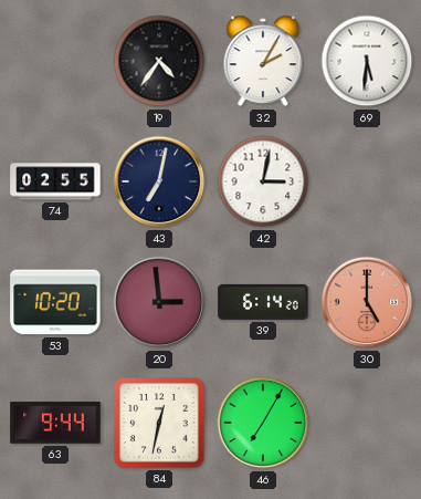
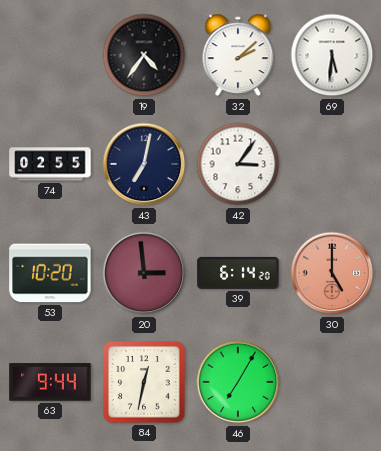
32: 2:05 -> 2:08
42: 3:02 -> 3:06
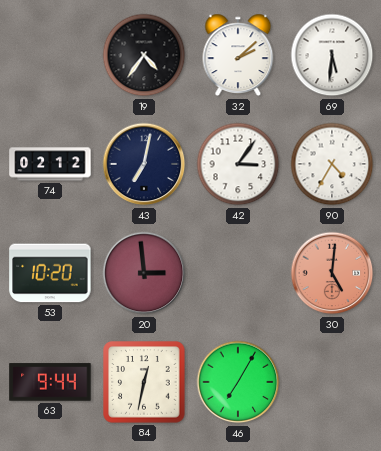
74: 02:55 -> 02:12
90: none -> 4:35
39: 6:14 -> none
30: 5:00 -> 5:01
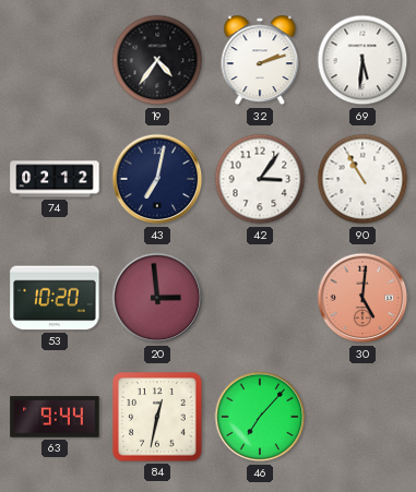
32: 2:08 -> 2:12
90: 4:35 -> 10:55
46: 7:05 -> 7:07
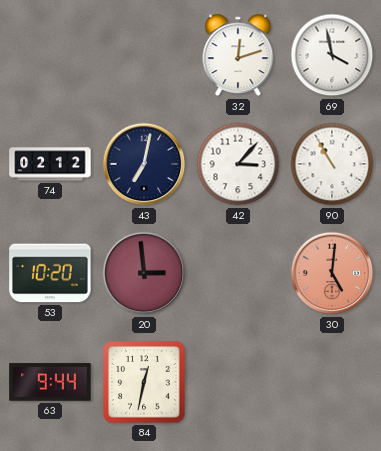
19: 4:36 -> none
32: 2:12 -> 12:12
69: 5:31 -> 3:58
42: 3:06 -> 3:07
46: 7:07 -> none
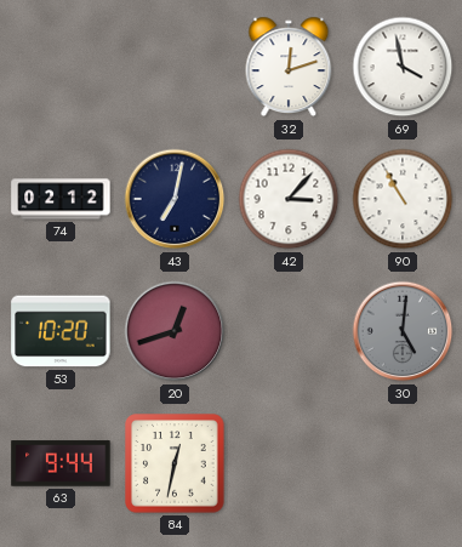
20: 2:59 -> 12:42
30 dial: salmon -> grey
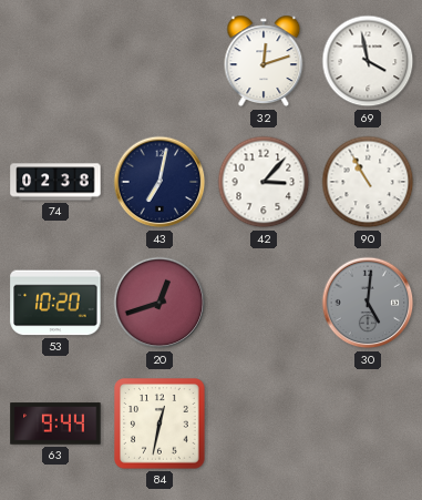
74: 02:12 -> 02:38
